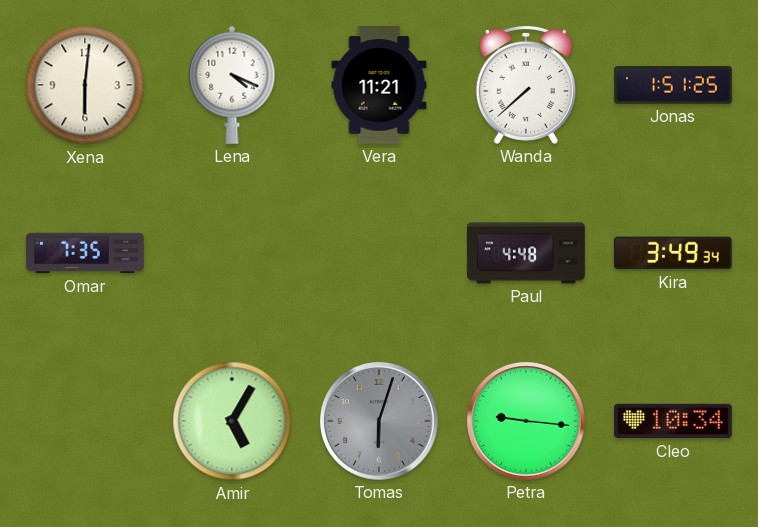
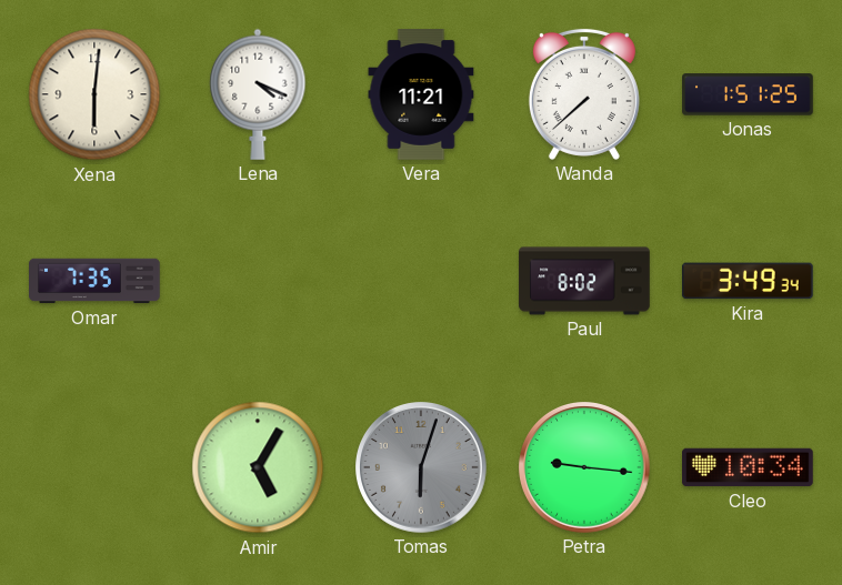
Paul: 4:48 -> 8:02
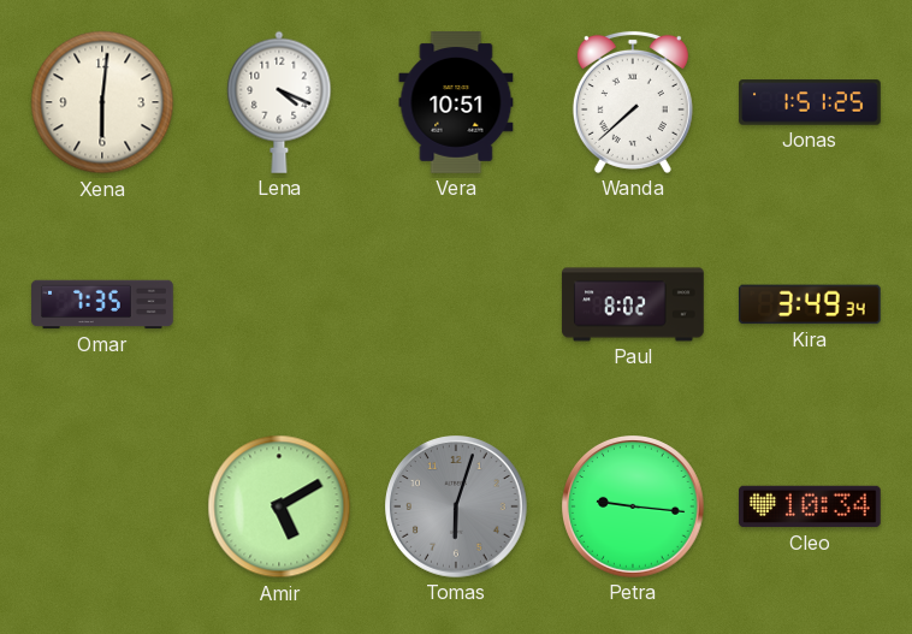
Vera: 11:21 -> 10:51
Amir: 5:05 -> 5:10
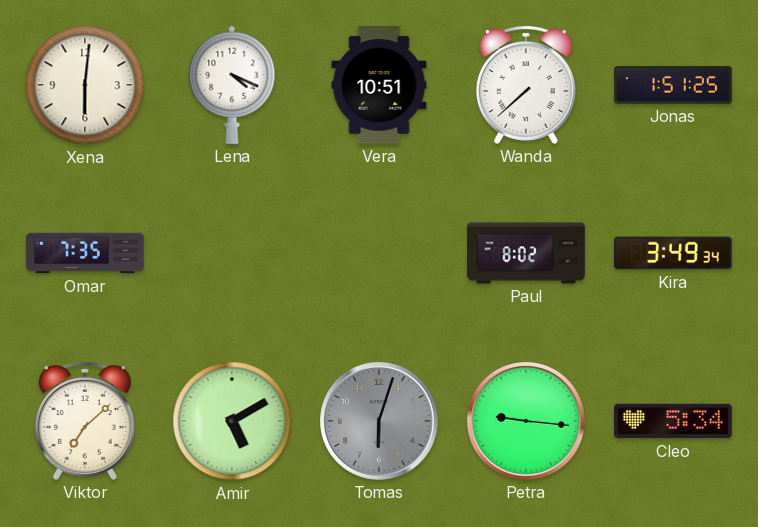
Viktor: none -> 7:08
Cleo: 10:34 -> 5:34
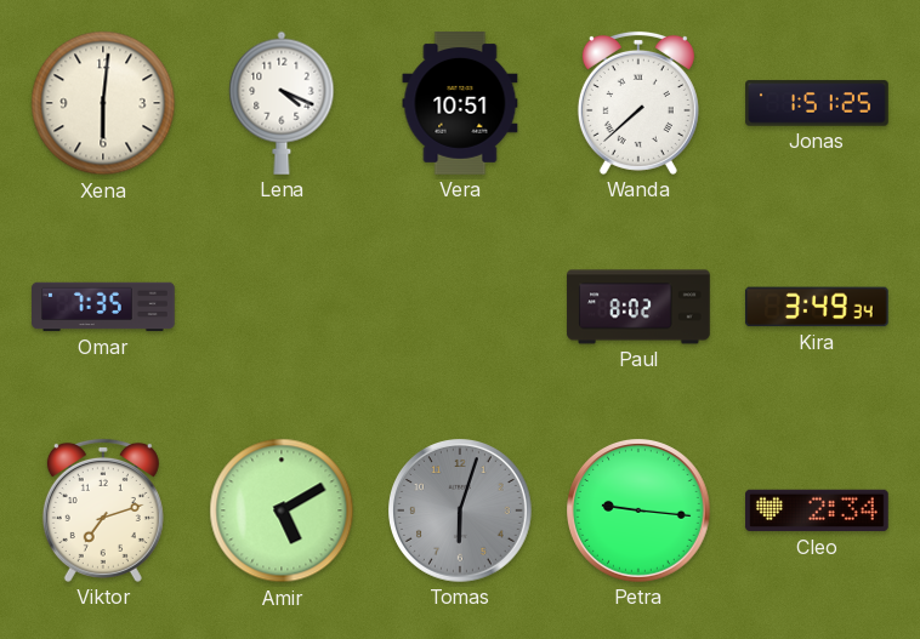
Viktor: 7:08 -> 7:12
Cleo: 5:34 -> 2:34
